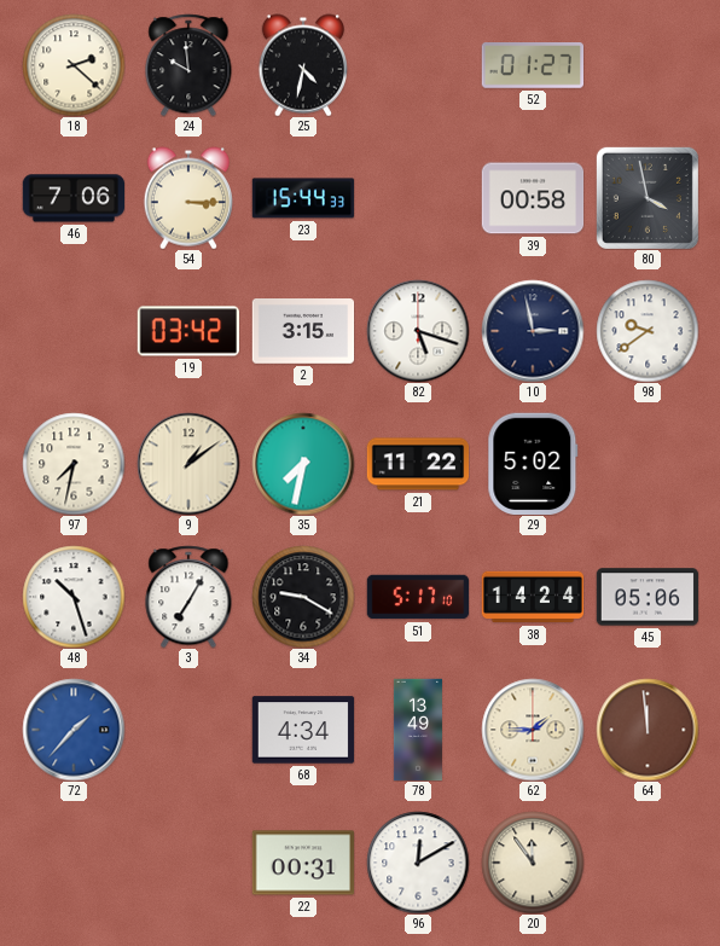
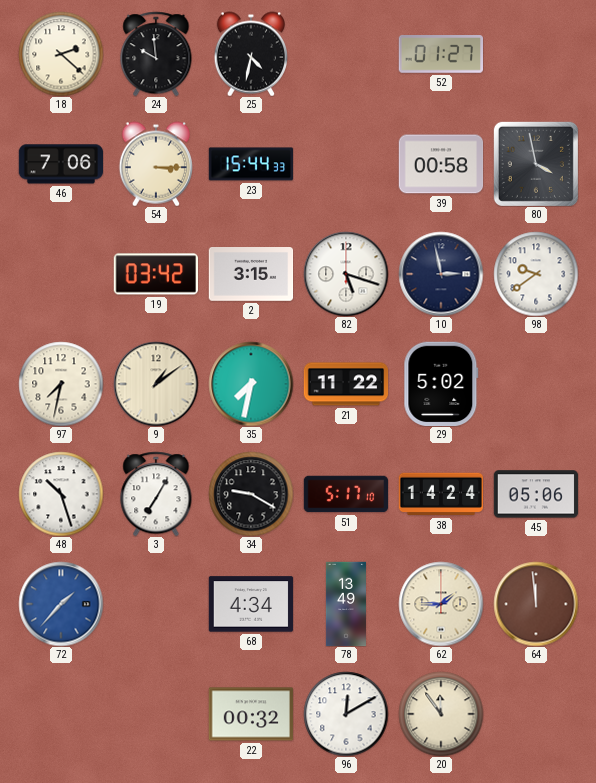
22: 00:31 -> 00:32
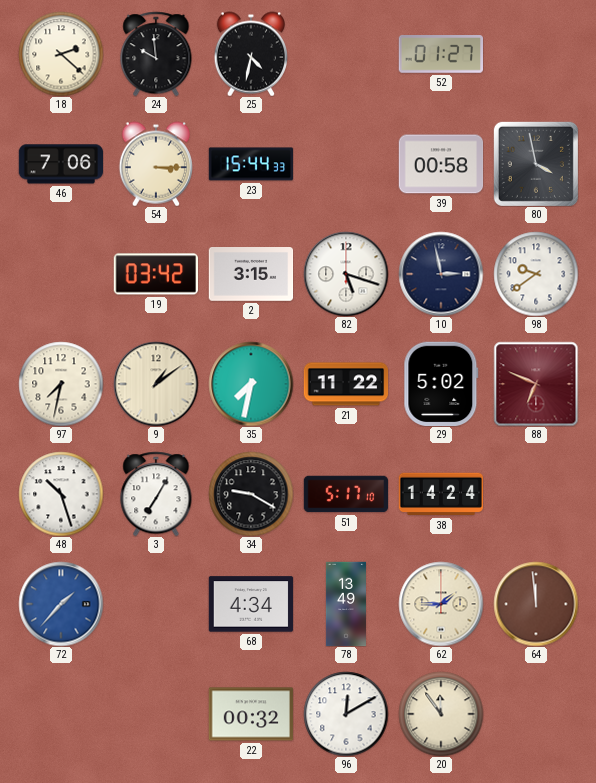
88: none -> 6:49
45: 05:06 -> none
